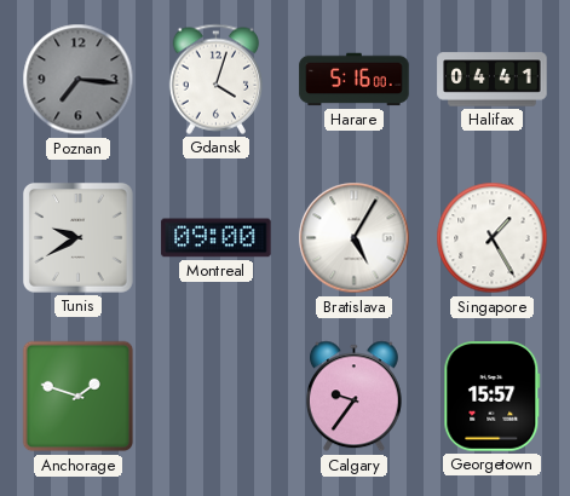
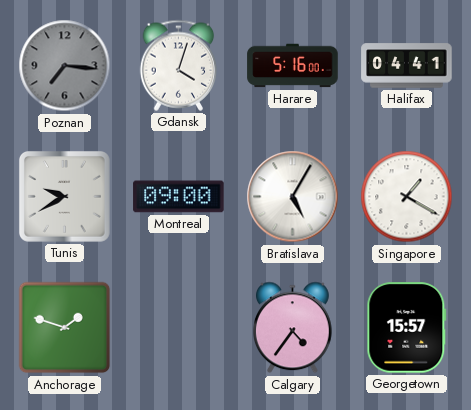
Singapore: 1:25 -> 1:20
Calgary: 9:36 -> 4:36
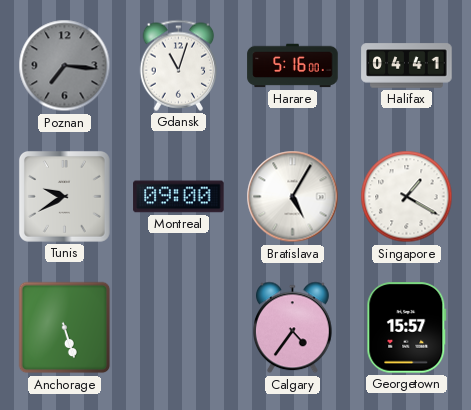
Gdansk: 4:03 -> 11:03
Anchorage: 1:48 -> 5:27
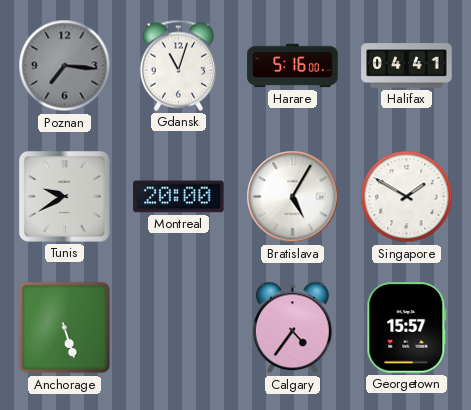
Montreal: 09:00 -> 20:00
Singapore: 1:20 -> 1:50
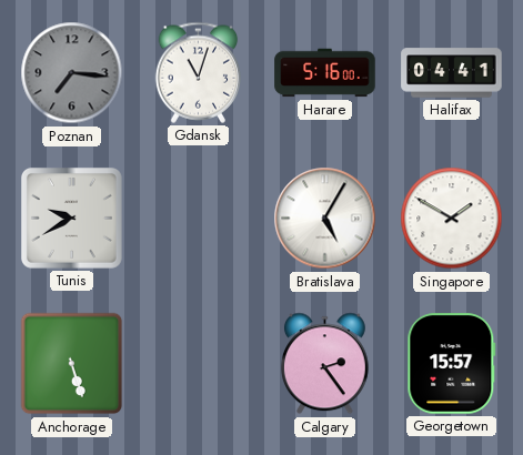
Montreal: 20:00 -> none
Calgary: 4:36 -> 2:24
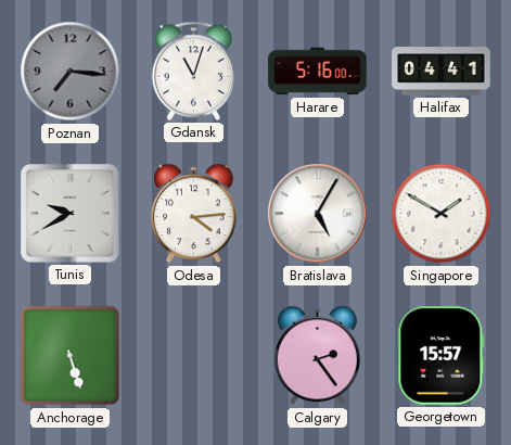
Odesa: none -> 4:14
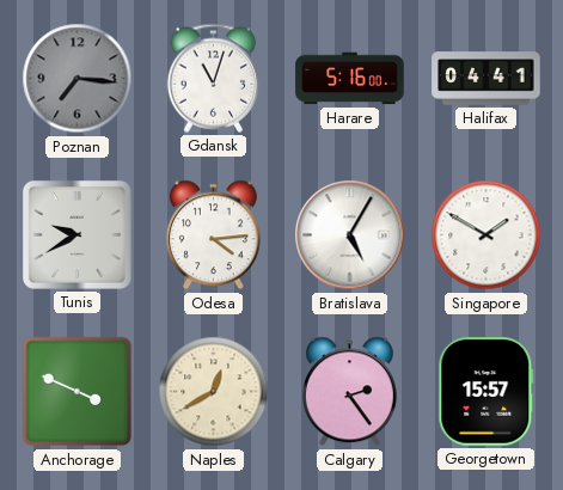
Anchorage: 5:27 -> 3:49
Naples: none -> 12:40
